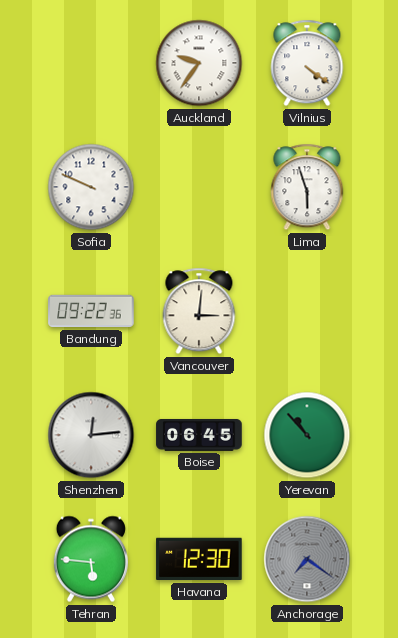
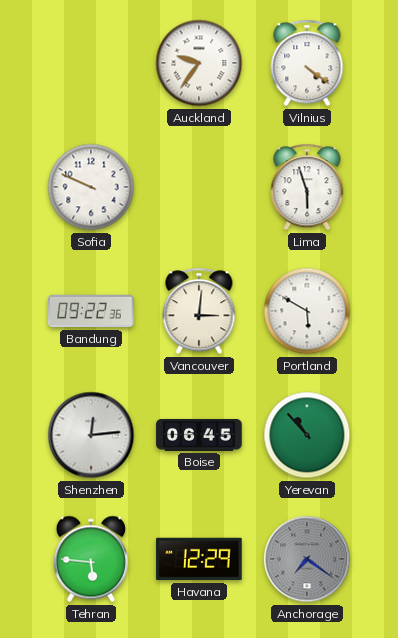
Portland: none -> 5:50
Havana: 12:30 -> 12:29
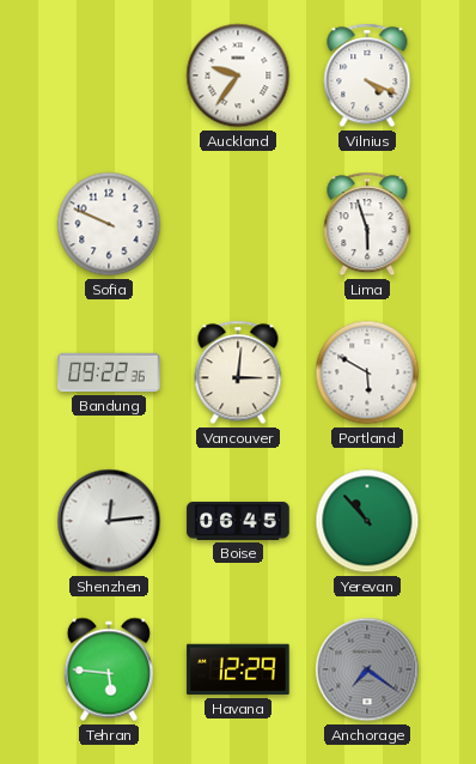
Vilnius: 4:21 -> 4:19
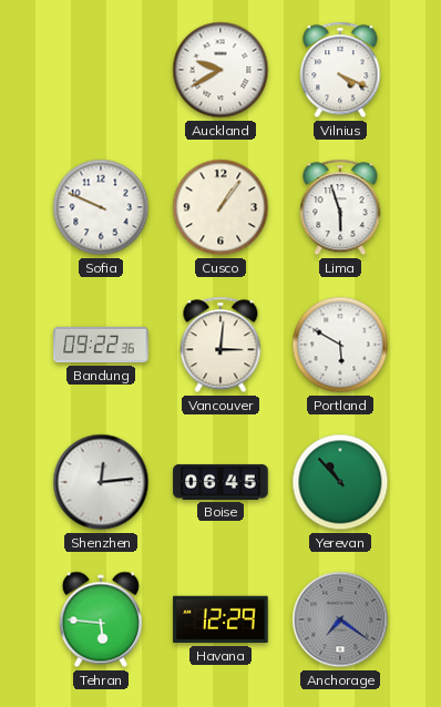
Auckland: 9:36 -> 9:40
Cusco: none -> 1:06
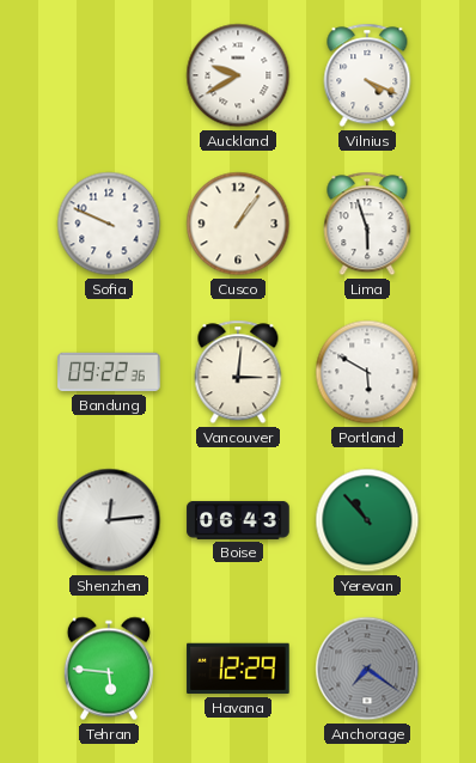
Boise: 06:45 -> 06:43
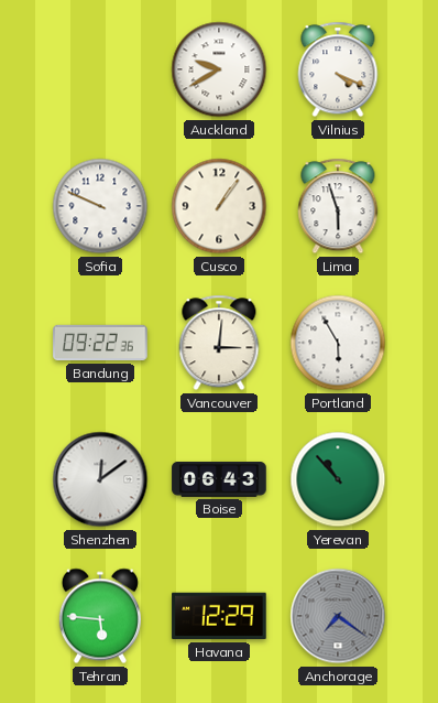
Portland: 5:50 -> 5:55
Shenzhen: 12:14 -> 12:09
